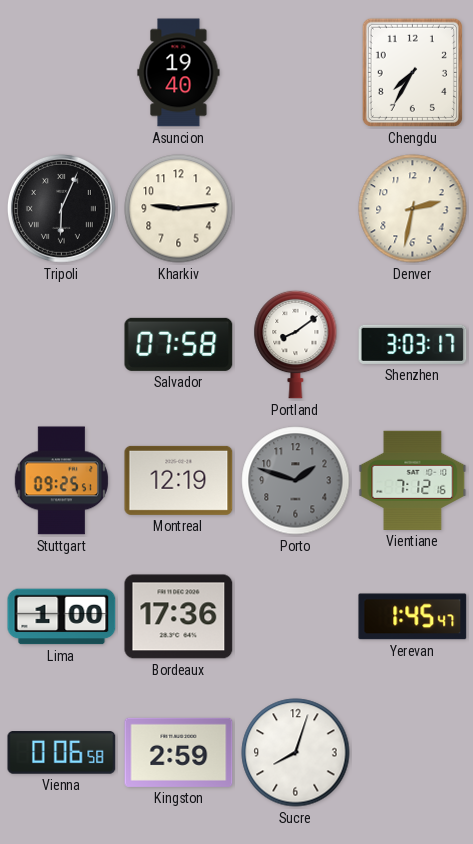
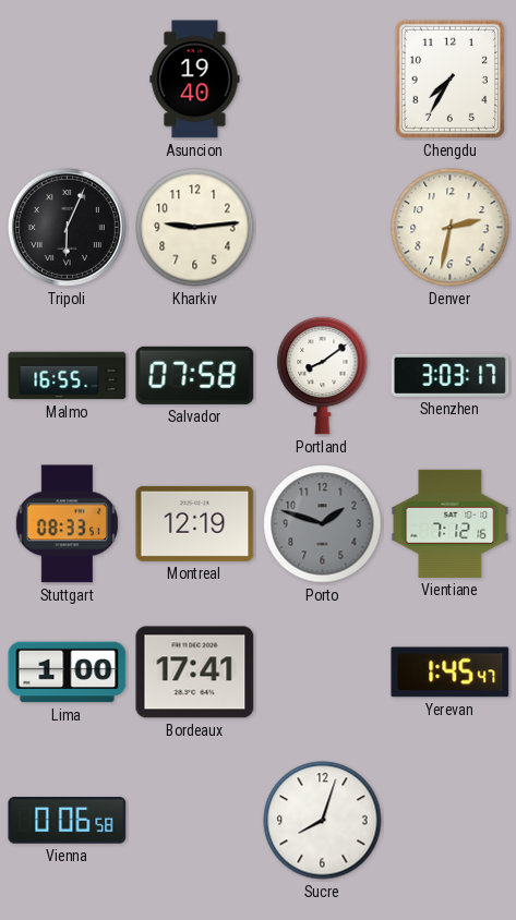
Malmo: none -> 16:55
Stuttgart: 09:25 -> 08:33
Bordeaux: 17:36 -> 17:41
Kingston: 2:59 -> none
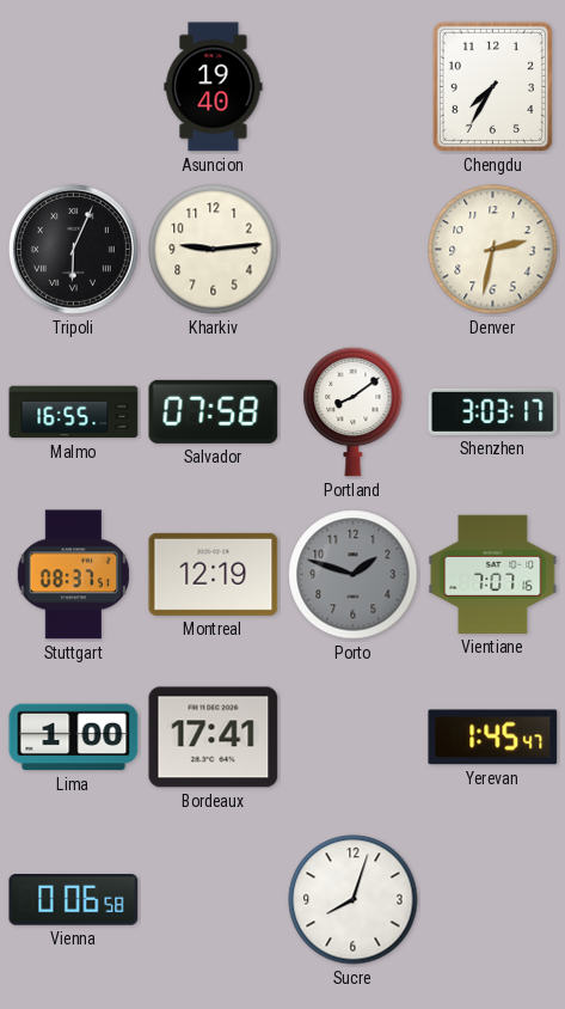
Stuttgart: 08:33 -> 08:37
Vientiane: 7:12 -> 7:07
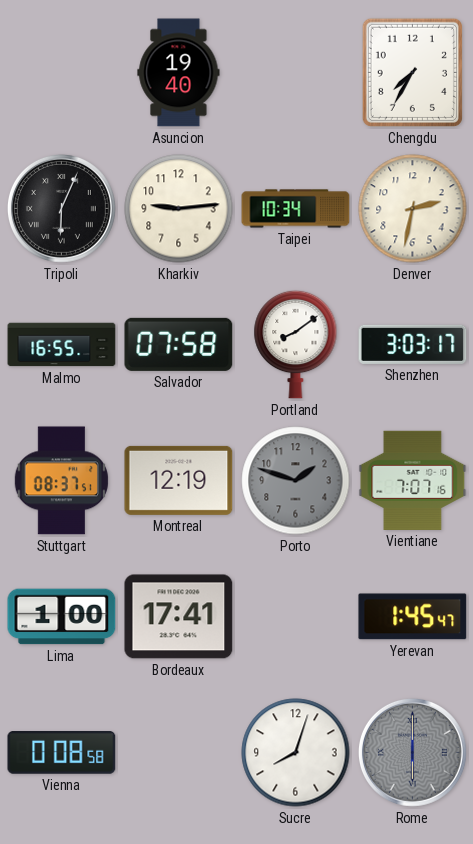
Taipei: none -> 10:34
Vienna: 0:06 -> 0:08
Rome: none -> 6:00
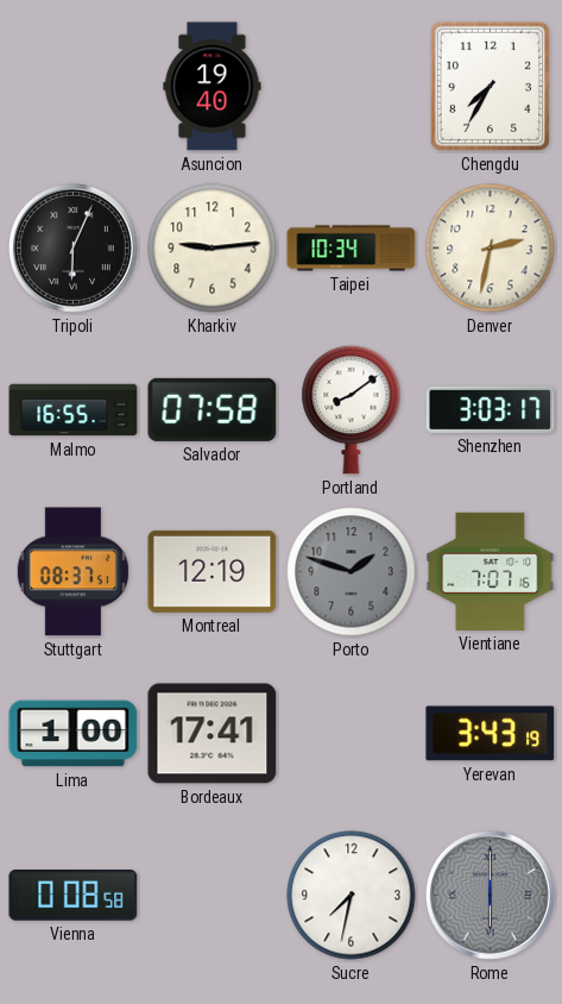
Yerevan: 1:45 -> 3:43
Sucre: 8:03 -> 7:32
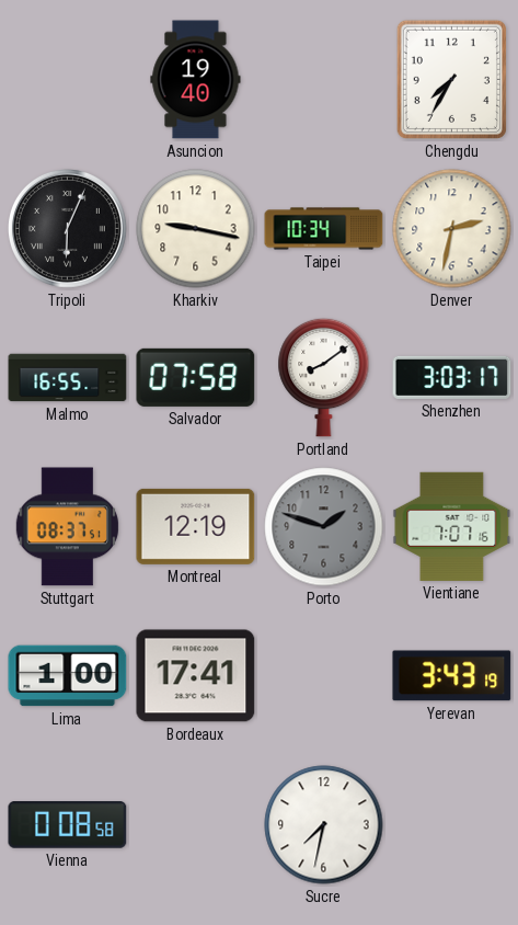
Kharkiv: 9:14 -> 9:17
Rome: 6:00 -> none
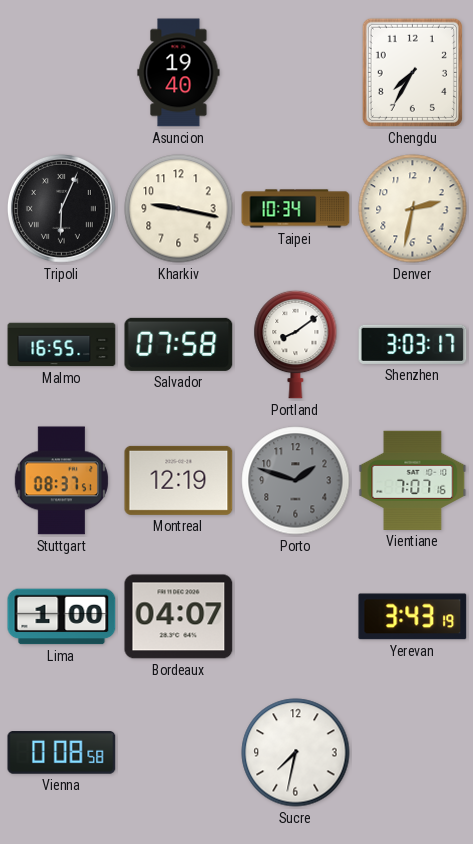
Bordeaux: 17:41 -> 04:07
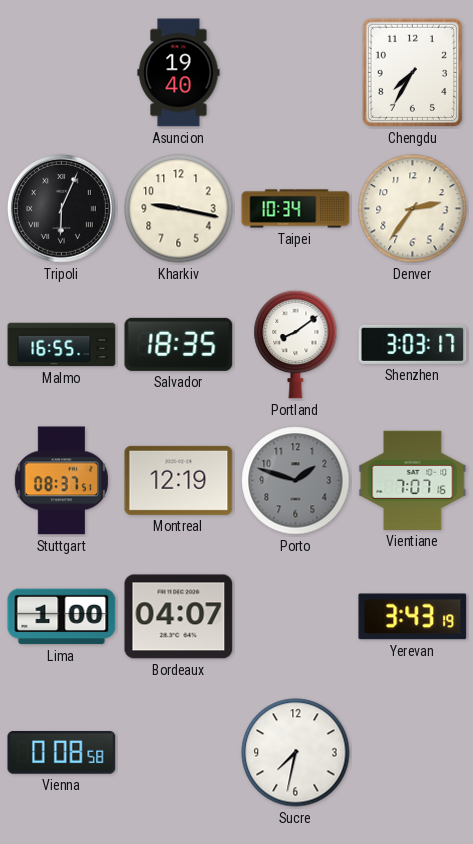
Denver: 2:32 -> 2:36
Salvador: 07:58 -> 18:35
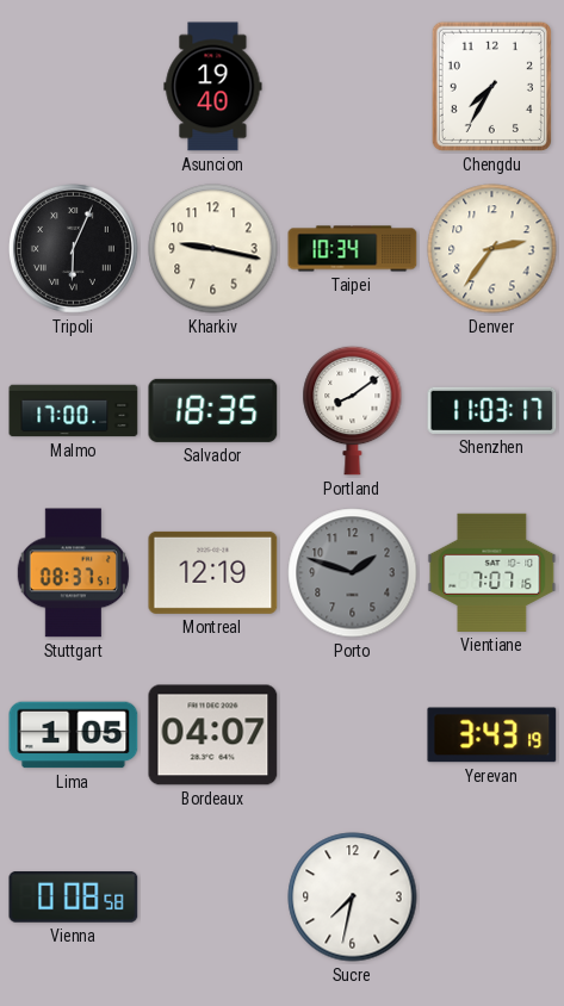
Malmo: 16:55 -> 17:00
Shenzhen: 3:03 -> 11:03
Lima: 1:00 -> 1:05
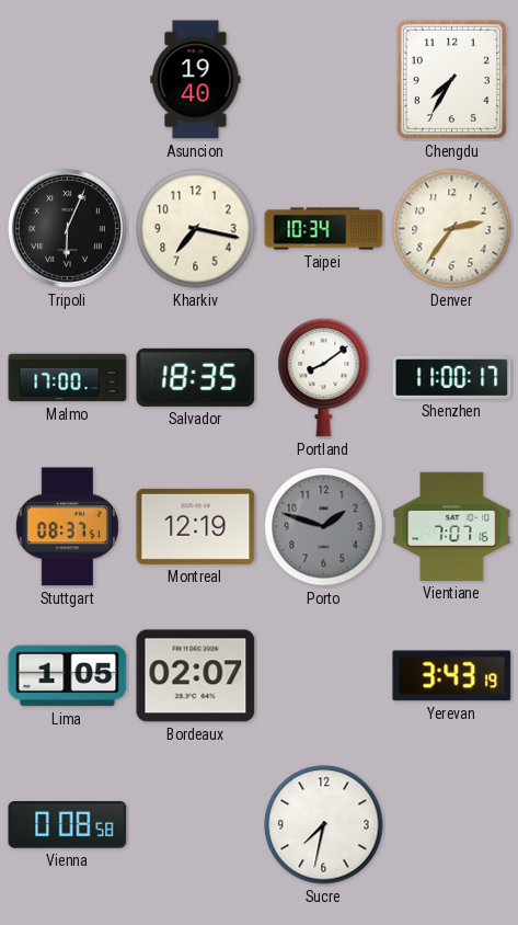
Kharkiv: 9:17 -> 7:17
Shenzhen: 11:03 -> 11:00
Bordeaux: 04:07 -> 02:07
